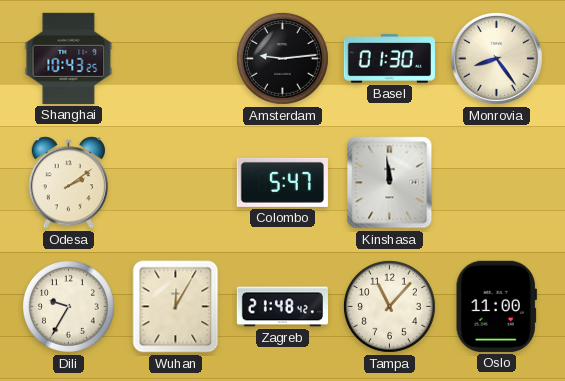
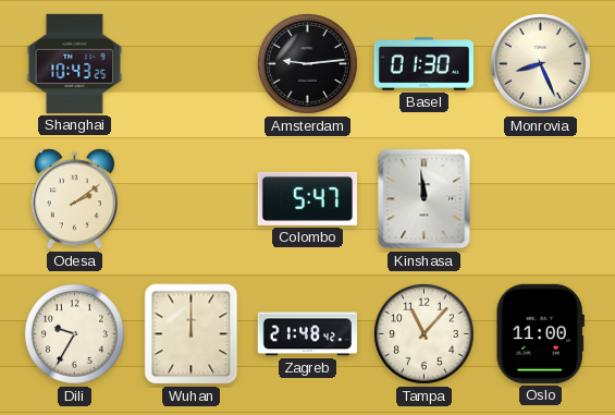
Monrovia: 8:24 -> 8:26
Wuhan: 12:05 -> 12:00
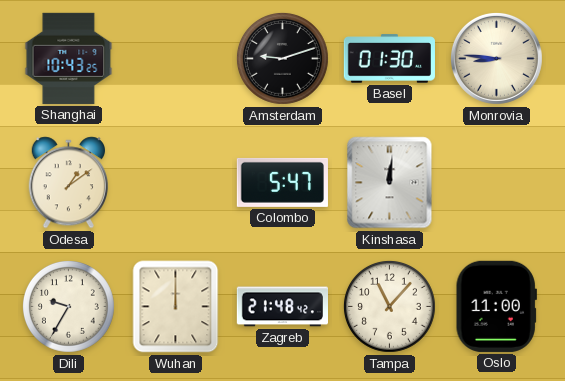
Amsterdam: 9:14 -> 9:12
Monrovia: 8:26 -> 8:46
Odesa: 2:09 -> 1:09
Kinshasa: 11:59 -> 12:01
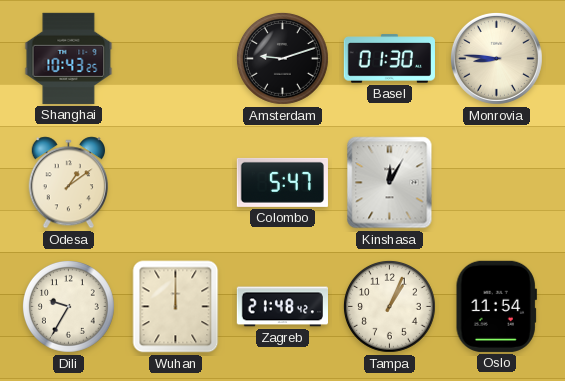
Kinshasa: 12:01 -> 12:05
Tampa: 11:07 -> 1:04
Oslo: 11:00 -> 11:54
